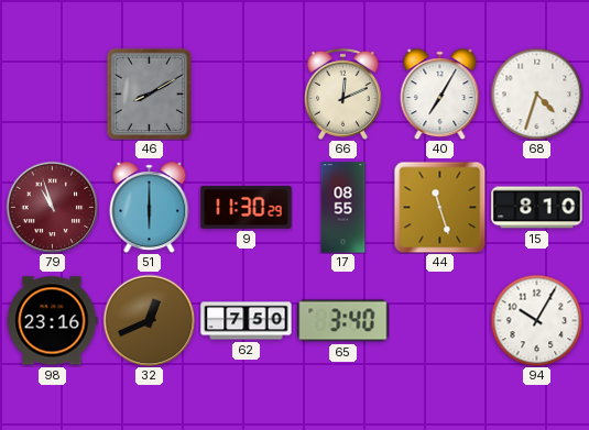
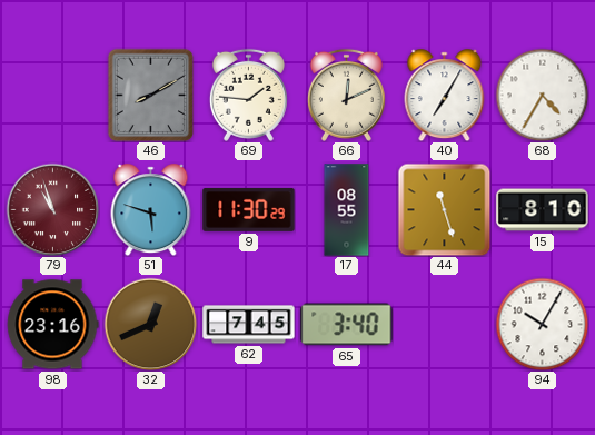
69: none -> 1:46
68: 4:33 -> 4:35
51: 6:00 -> 5:48
62: 7:50 -> 7:45
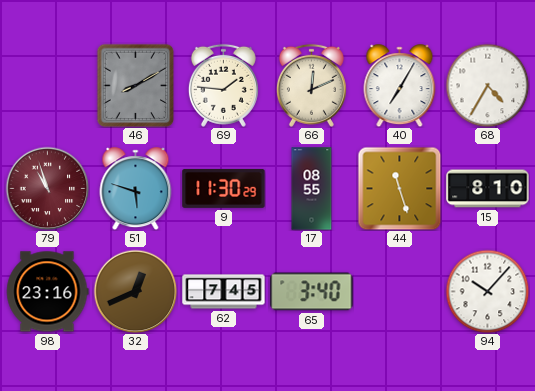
94: 10:05 -> 10:07
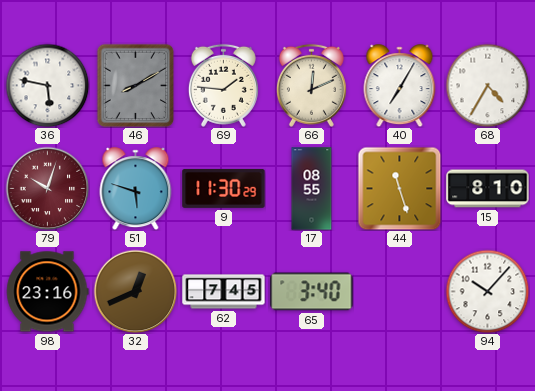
36: none -> 5:47
79: 10:57 -> 10:03
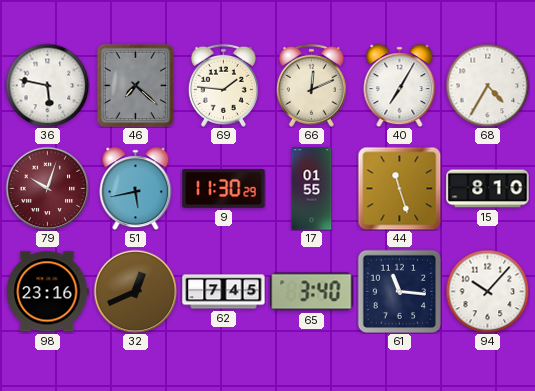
46: 8:10 -> 7:22
51: 5:48 -> 5:43
17: 08:55 -> 01:55
61: none -> 11:16
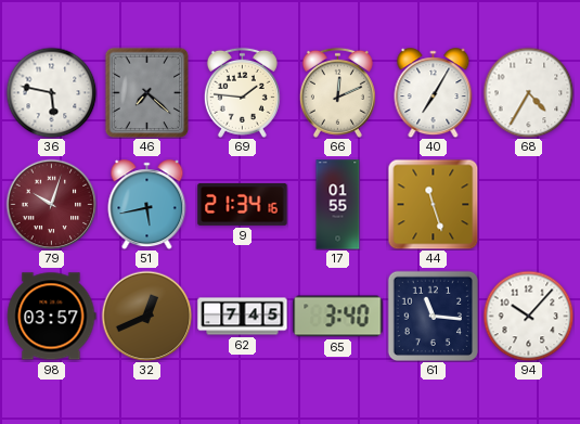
9: 11:30 -> 21:34
15: 8:10 -> none
98: 23:16 -> 03:57
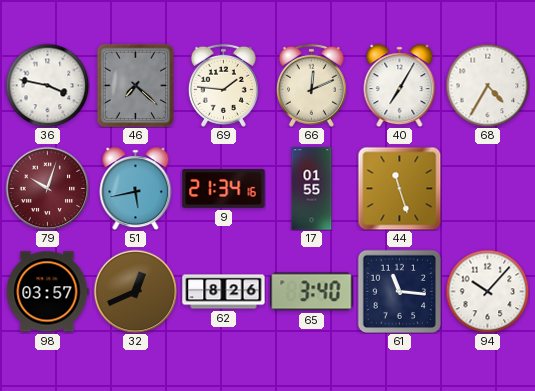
36: 5:47 -> 3:47
62: 7:45 -> 8:26
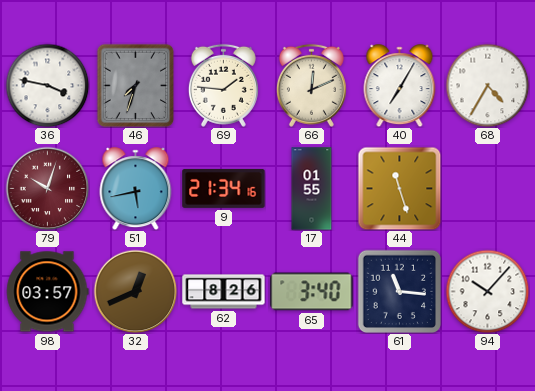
46: 7:22 -> 7:33
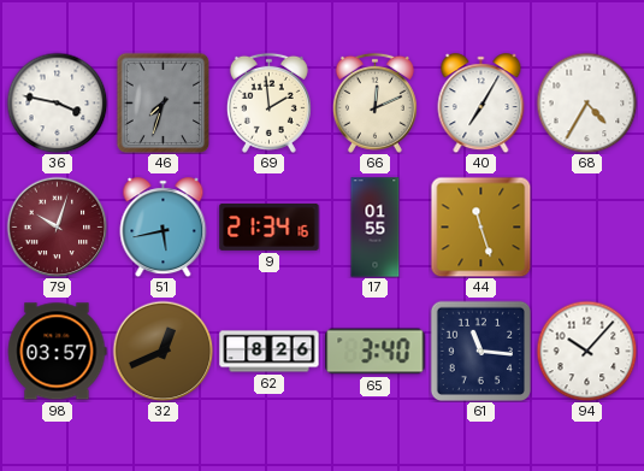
69: 1:46 -> 1:59
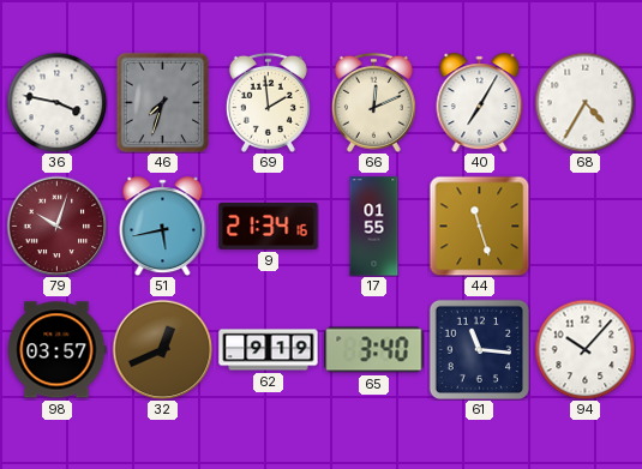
62: 8:26 -> 9:19
